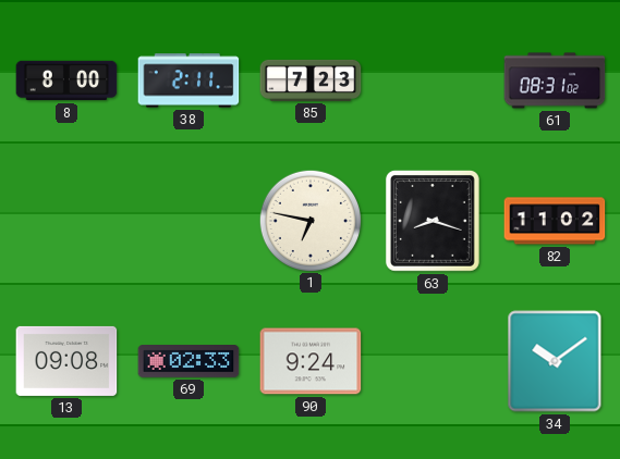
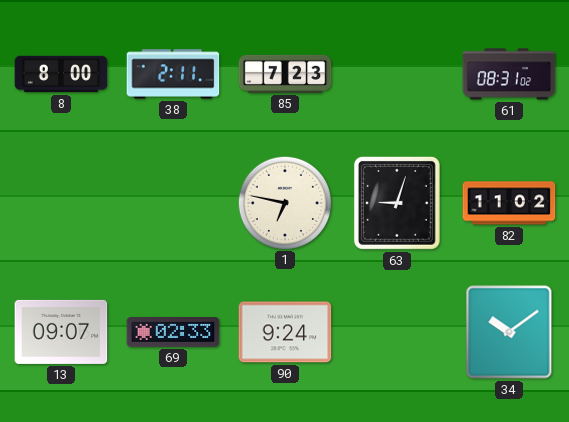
63: 8:18 -> 9:03
13: 09:08 -> 09:07
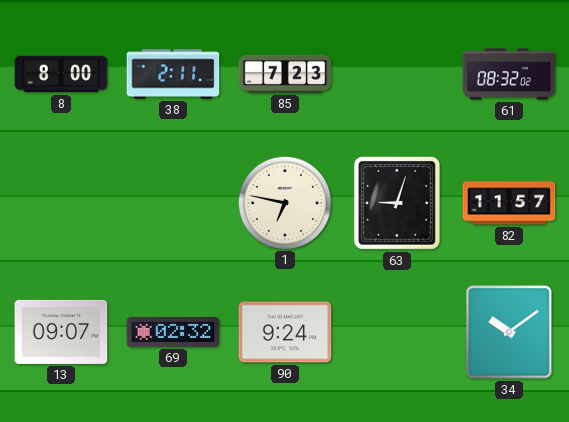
61: 08:31 -> 08:32
82: 11:02 -> 11:57
69: 02:33 -> 02:32
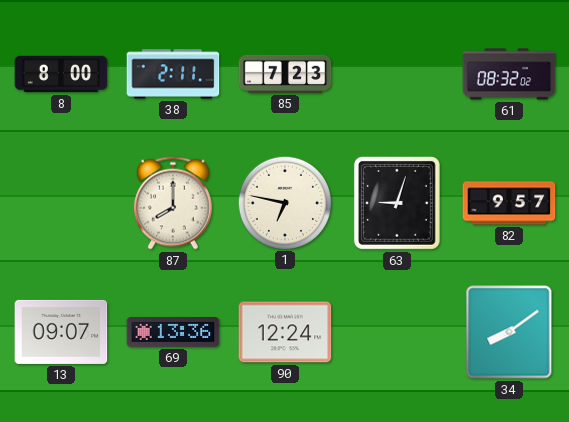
87: none -> 8:00
82: 11:57 -> 9:57
69: 02:32 -> 13:36
90: 9:24 -> 12:24
34: 10:09 -> 8:09
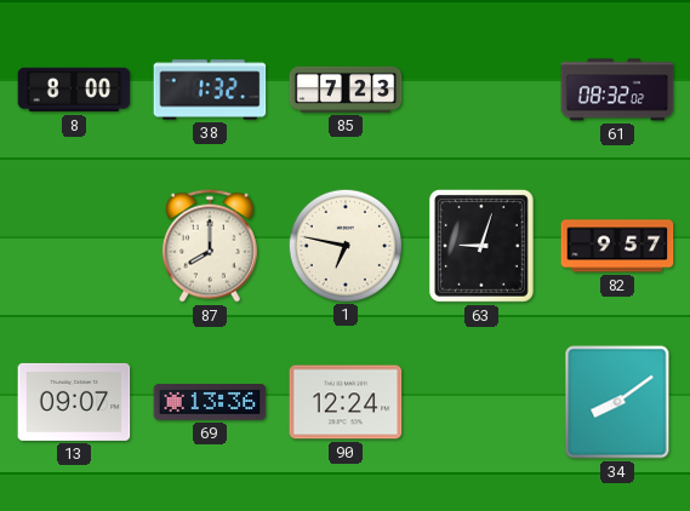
38: 2:11 -> 1:32
